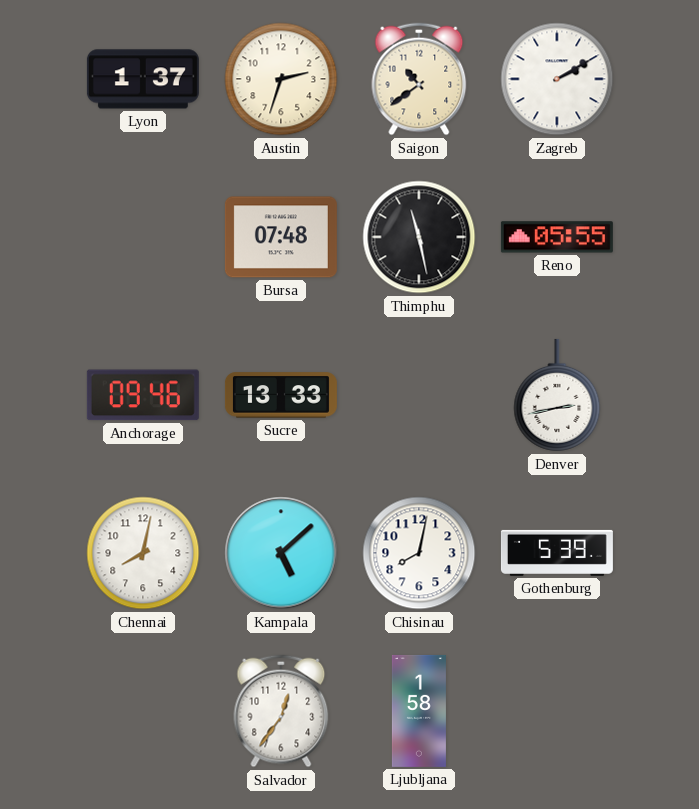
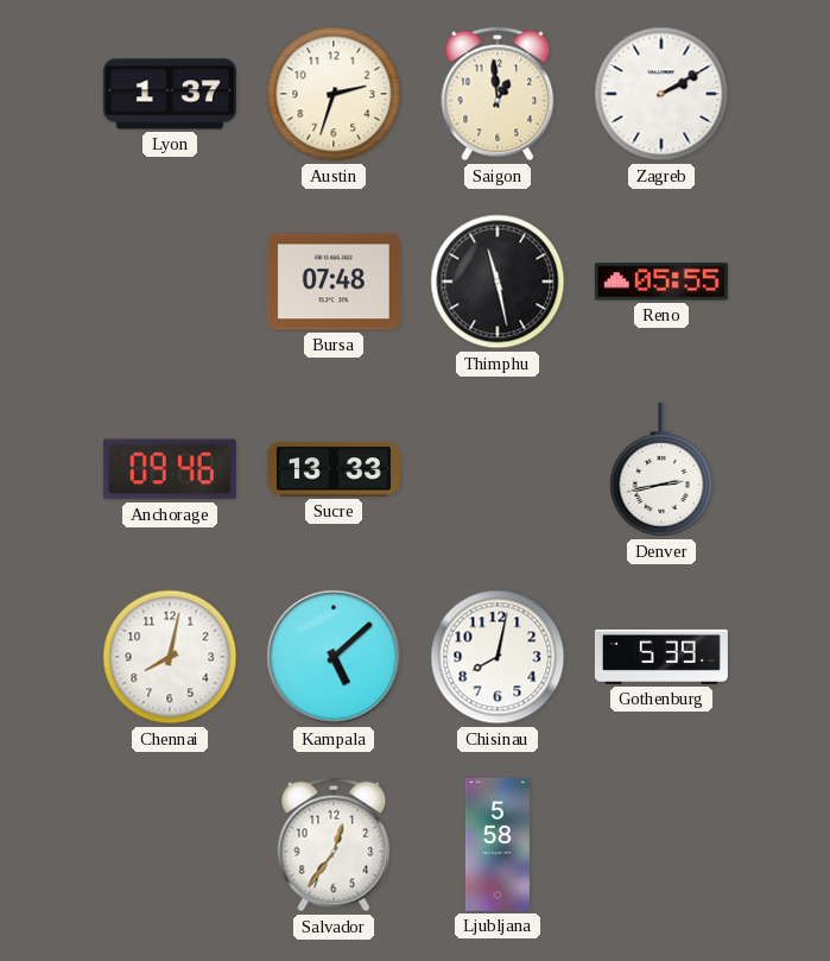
Saigon: 10:39 -> 12:59
Ljubljana: 1:58 -> 5:58
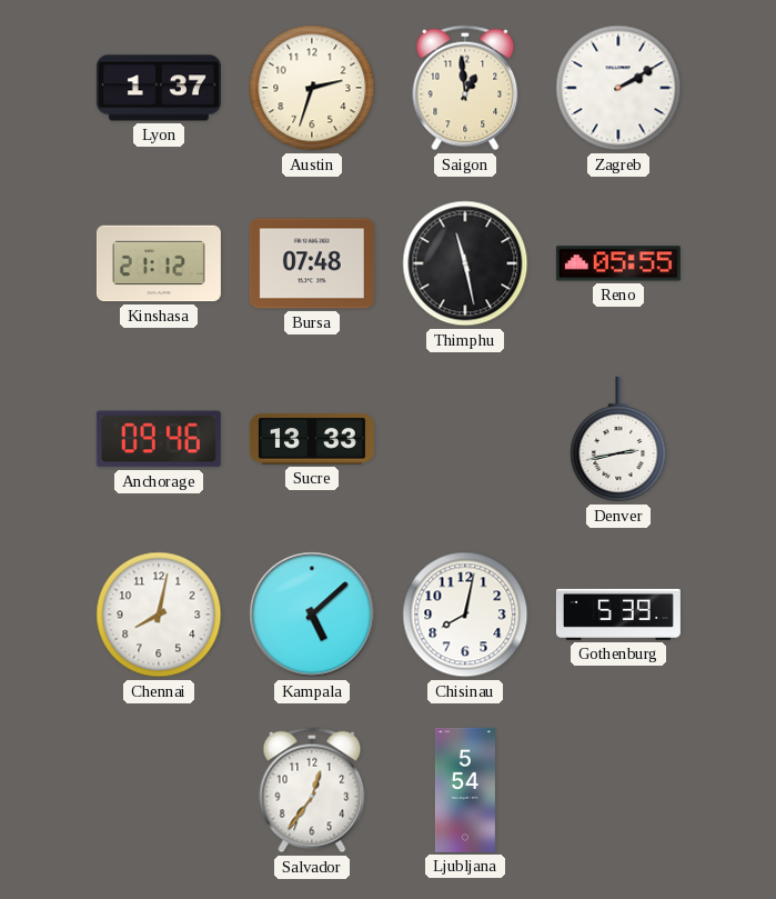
Kinshasa: none -> 21:12
Ljubljana: 5:58 -> 5:54
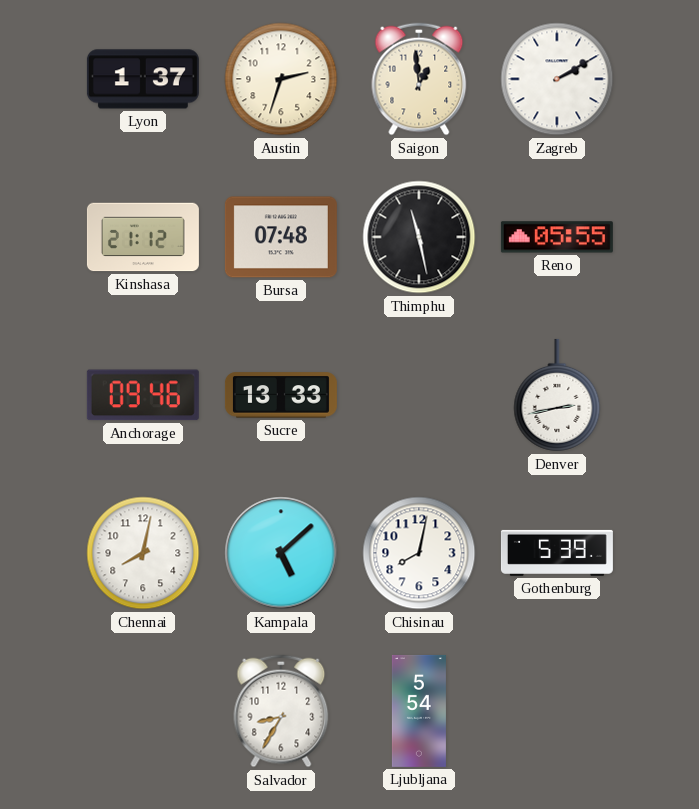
Salvador: 12:36 -> 8:35
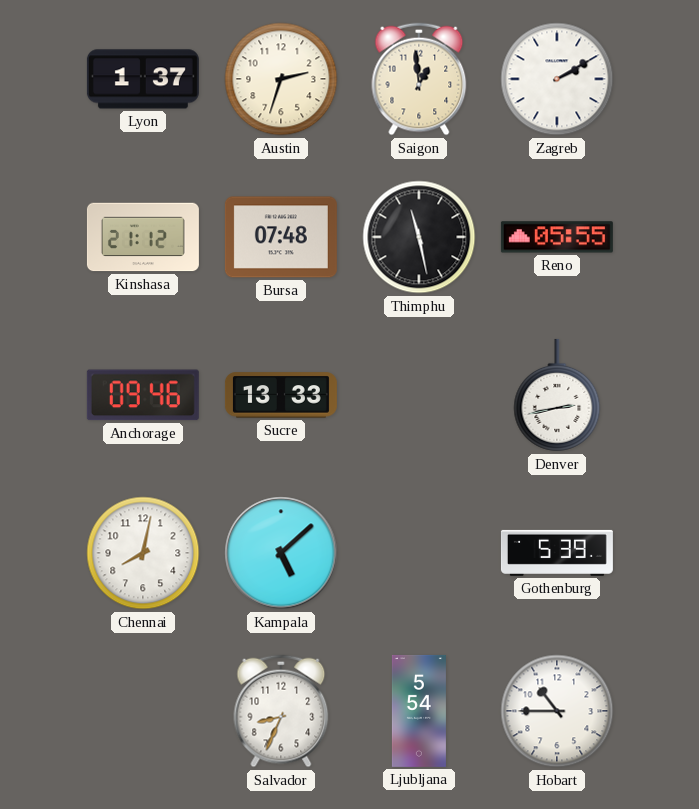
Chisinau: 8:02 -> none
Salvador: 8:35 -> 8:34
Hobart: none -> 10:45
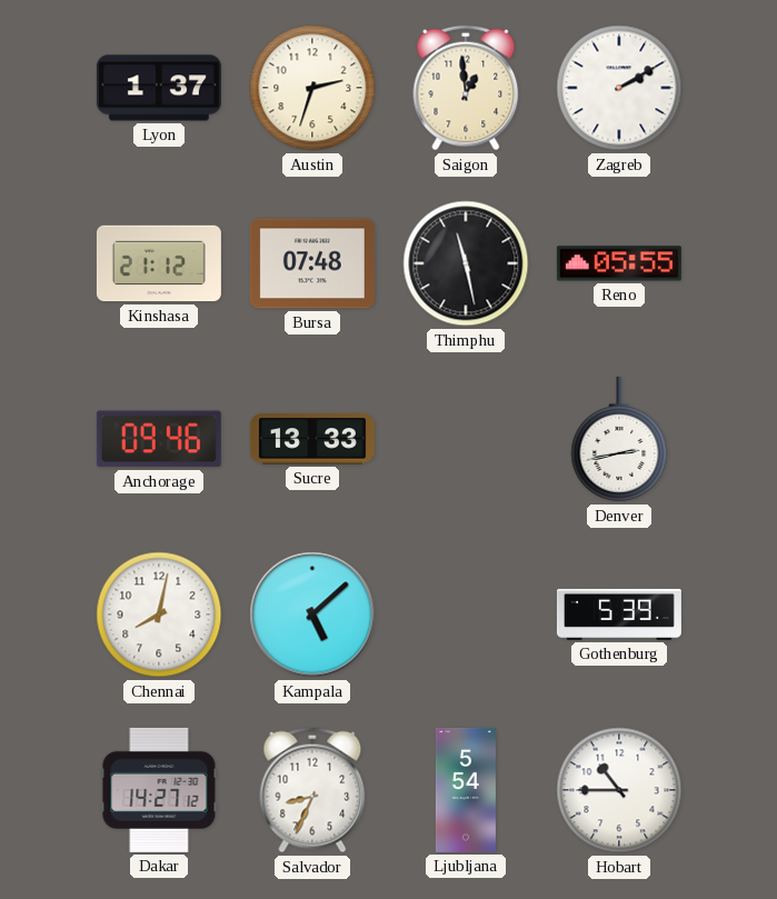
Dakar: none -> 14:27
